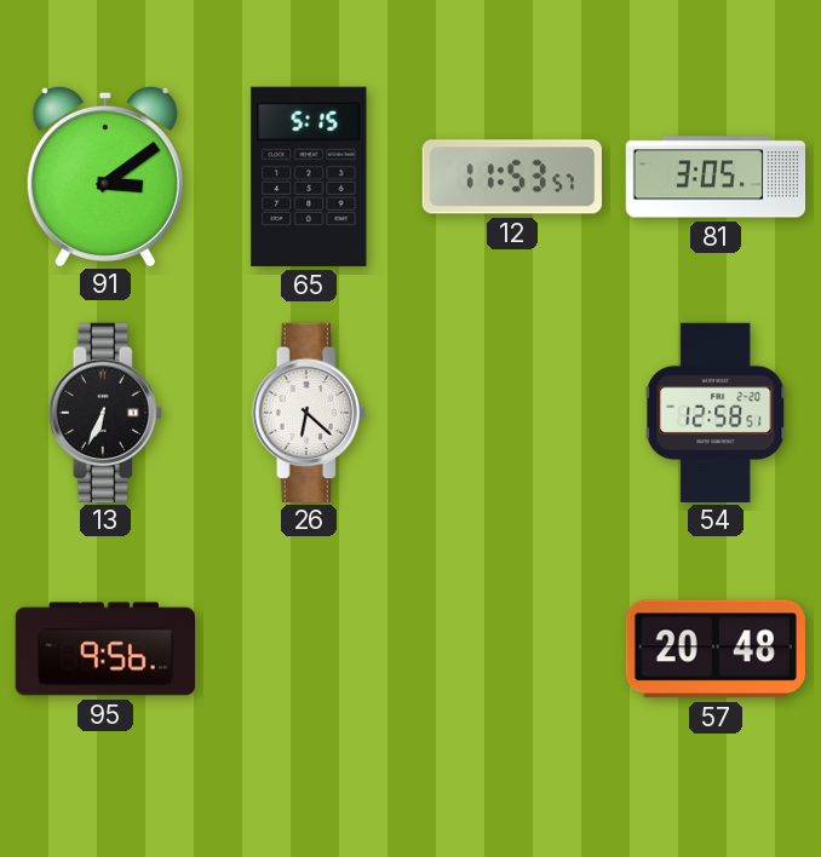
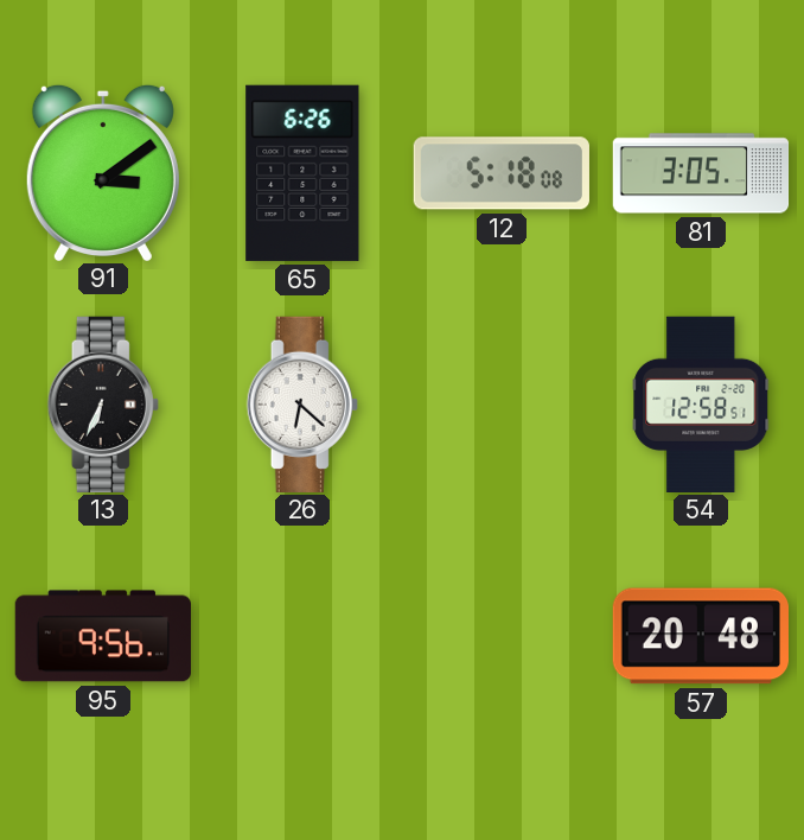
65: 5:15 -> 6:26
12: 11:53 -> 5:18
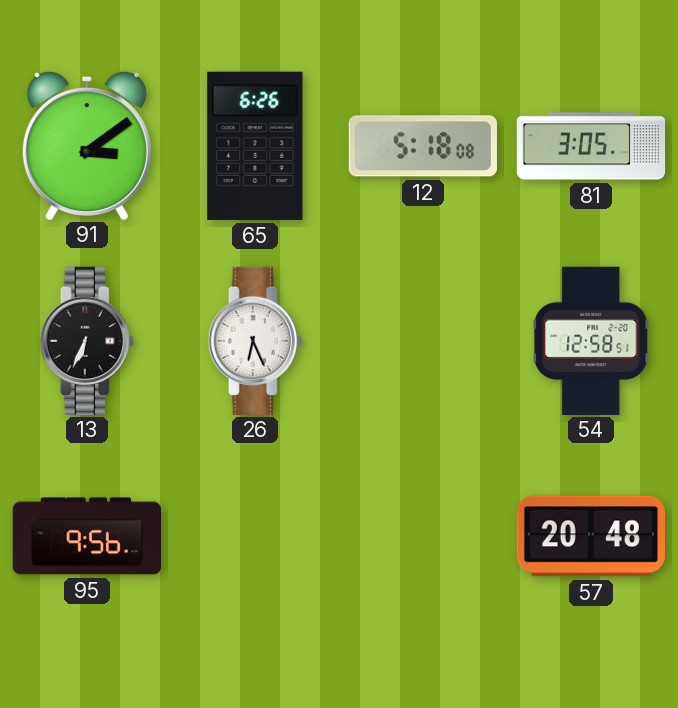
26: 6:22 -> 6:26
